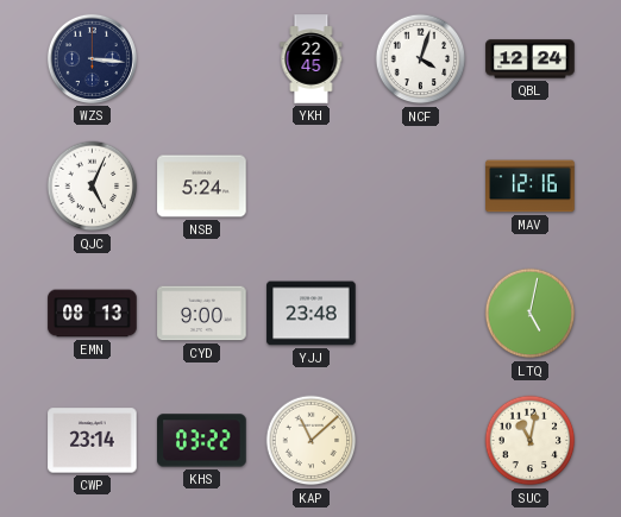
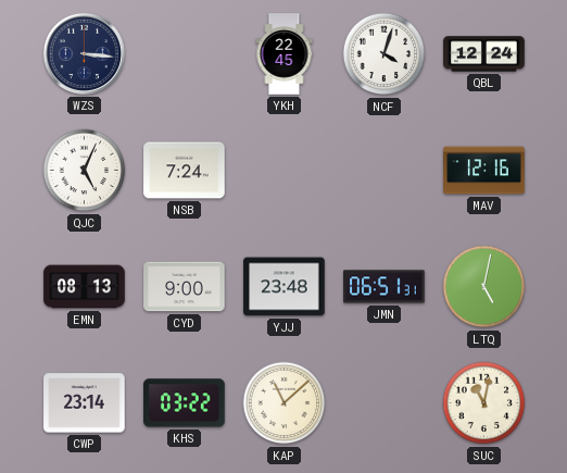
NSB: 5:24 -> 7:24
JMN: none -> 06:51
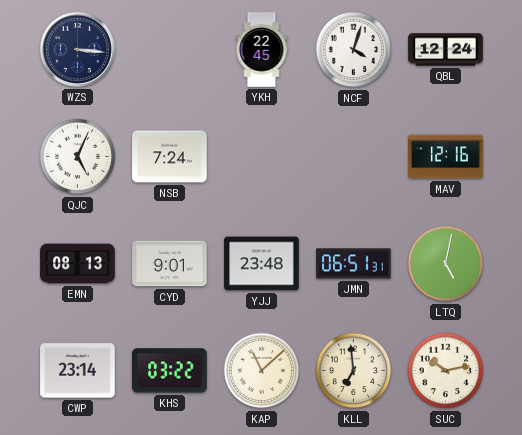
CYD: 9:00 -> 9:01
KLL: none -> 6:59
SUC: 11:02 -> 10:13
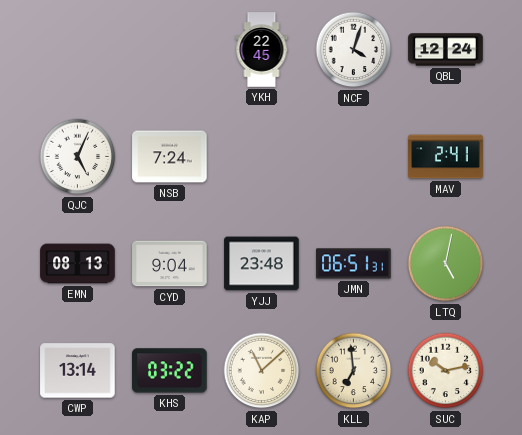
WZS: 3:16 -> none
MAV: 12:16 -> 2:41
CYD: 9:01 -> 9:04
CWP: 23:14 -> 13:14
